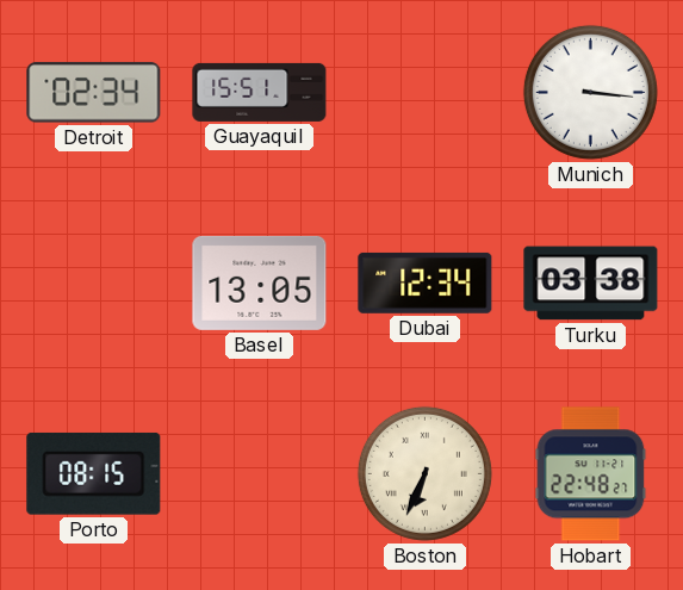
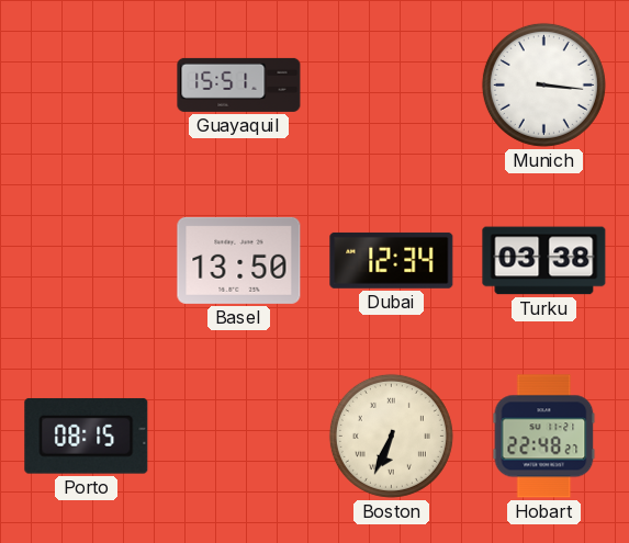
Detroit: 02:34 -> none
Basel: 13:05 -> 13:50
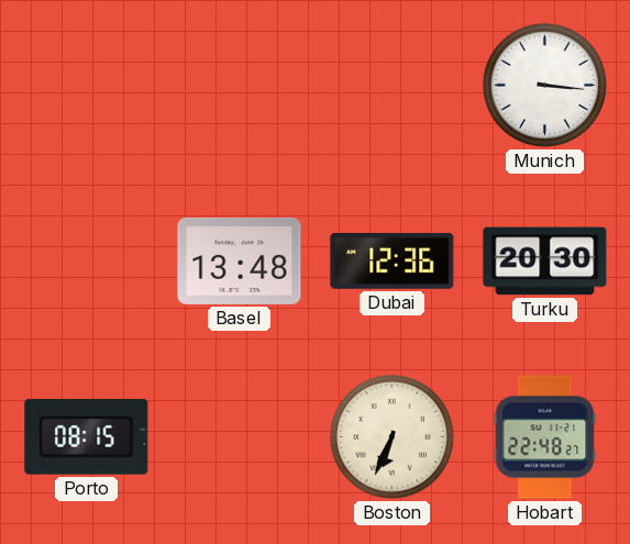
Guayaquil: 15:51 -> none
Basel: 13:50 -> 13:48
Dubai: 12:34 -> 12:36
Turku: 03:38 -> 20:30
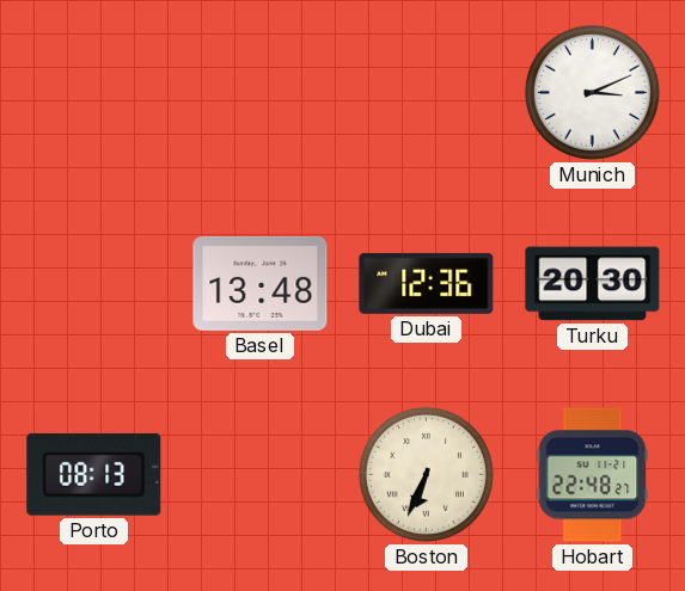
Munich: 3:16 -> 3:11
Porto: 08:15 -> 08:13
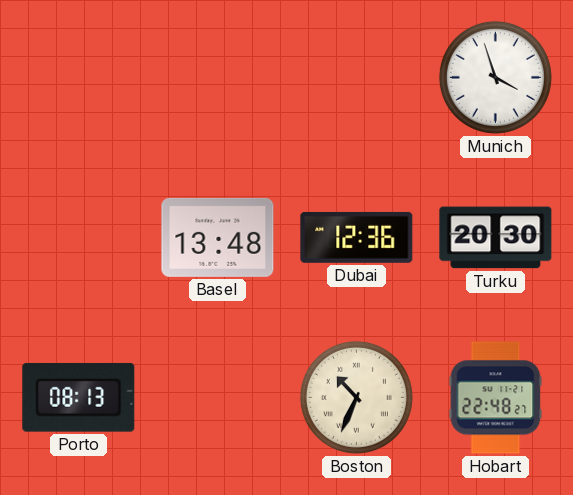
Munich: 3:11 -> 3:57
Boston: 6:34 -> 10:34
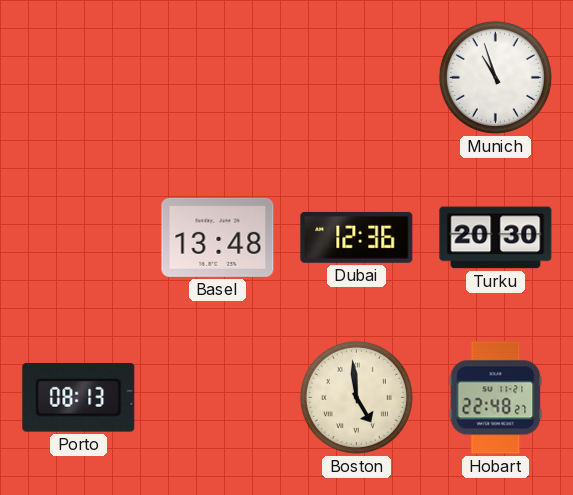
Munich: 3:57 -> 10:57
Boston: 10:34 -> 4:59
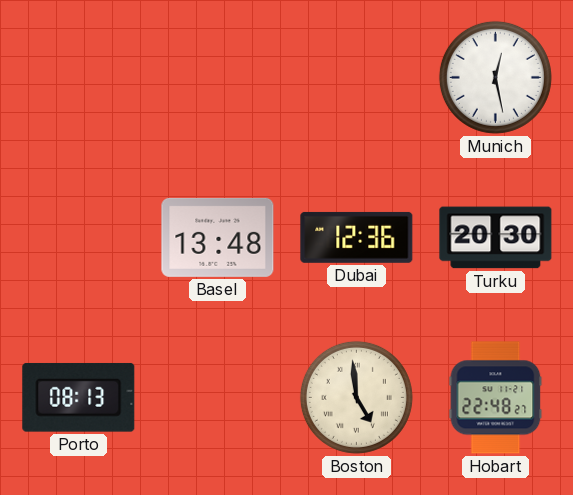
Munich: 10:57 -> 12:28
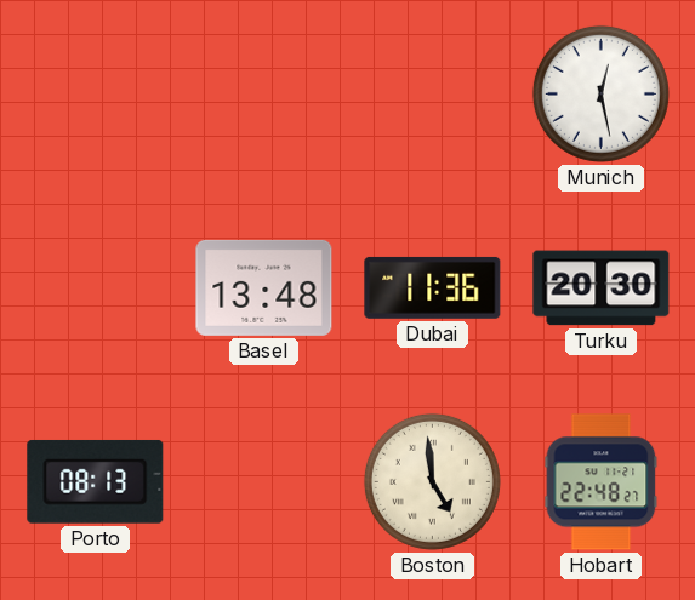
Dubai: 12:36 -> 11:36
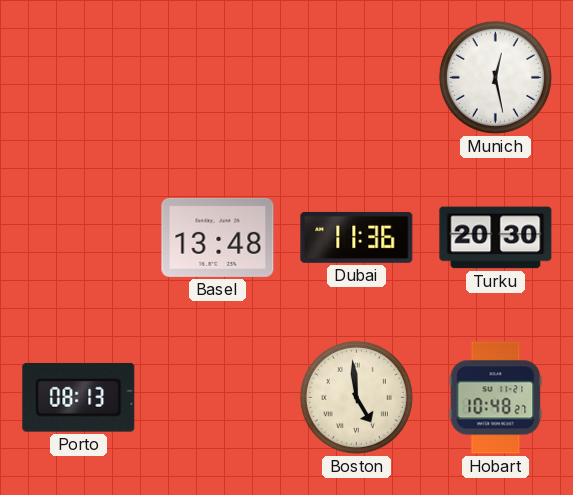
Hobart: 22:48 -> 10:48
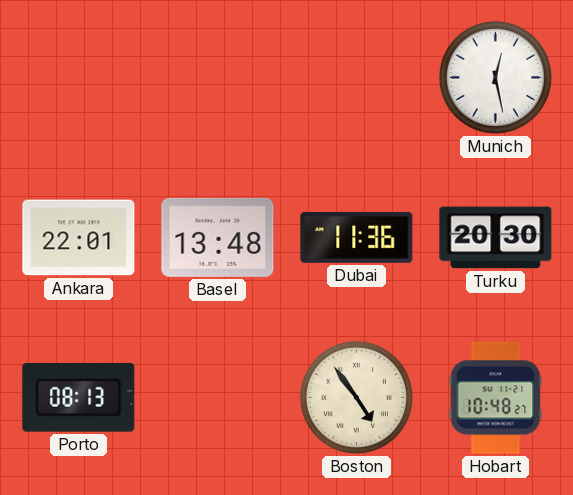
Ankara: none -> 22:01
Boston: 4:59 -> 4:54
